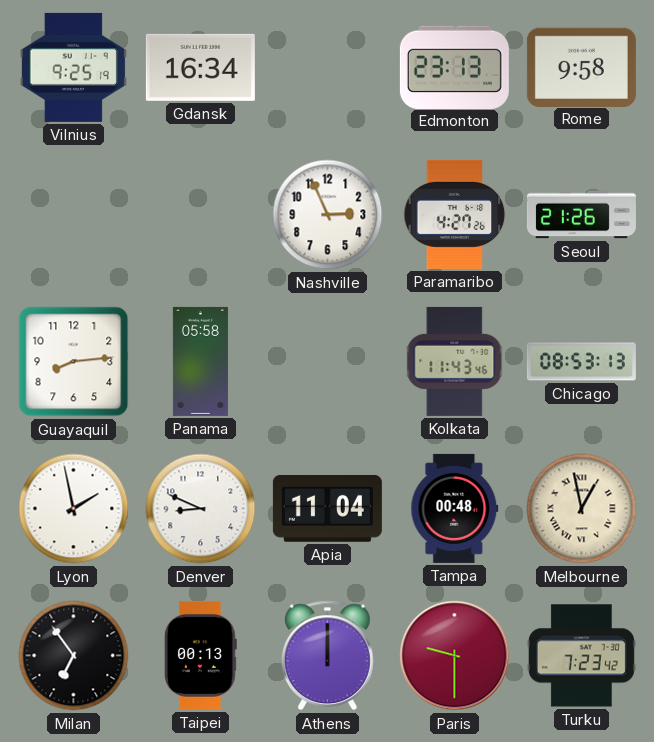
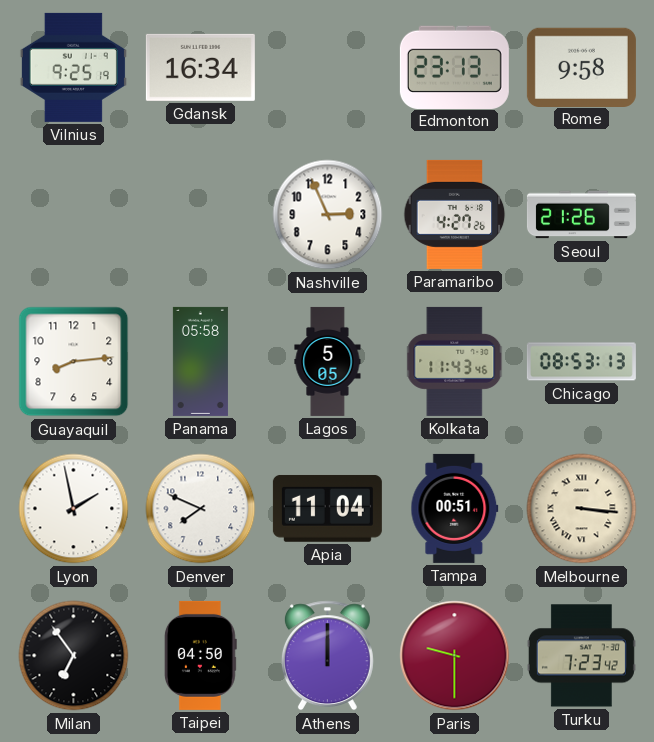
Lagos: none -> 5:05
Denver: 8:49 -> 7:49
Tampa: 00:48 -> 00:51
Melbourne: 12:58 -> 3:16
Taipei: 00:13 -> 04:50
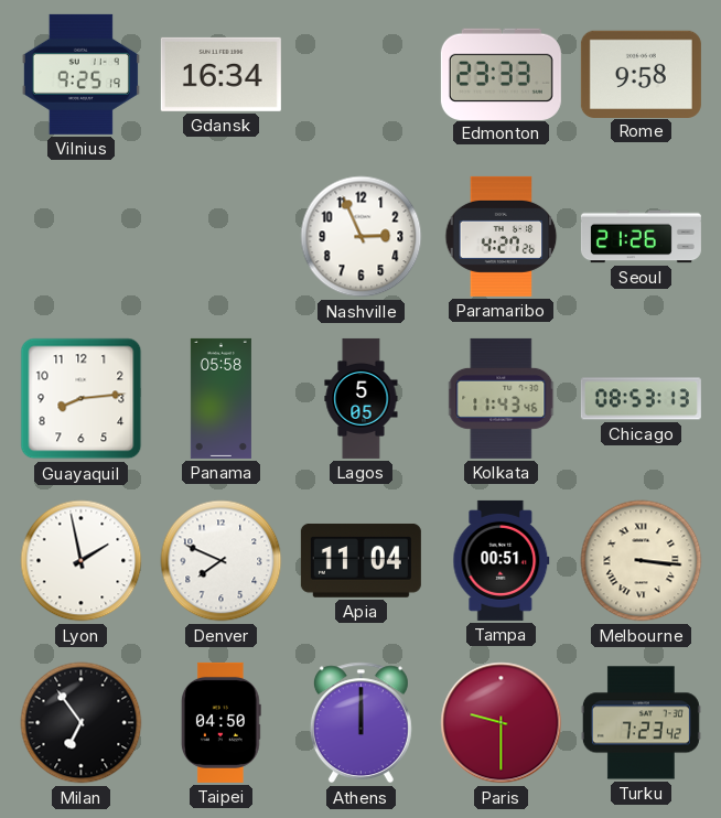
Edmonton: 23:13 -> 23:33
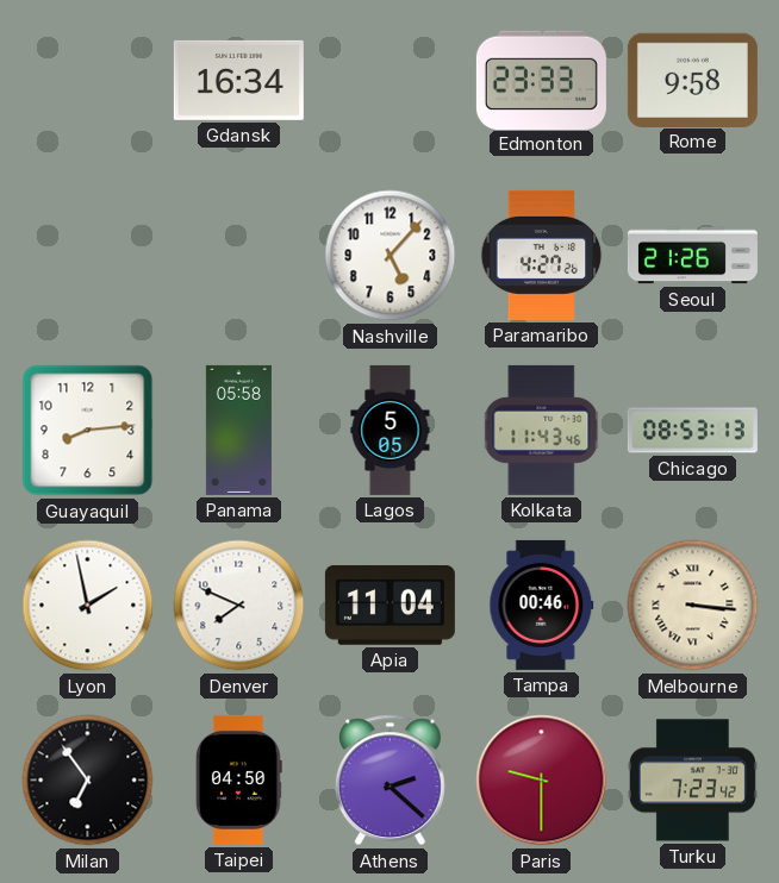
Vilnius: 9:25 -> none
Nashville: 2:56 -> 5:07
Tampa: 00:51 -> 00:46
Athens: 12:00 -> 2:22
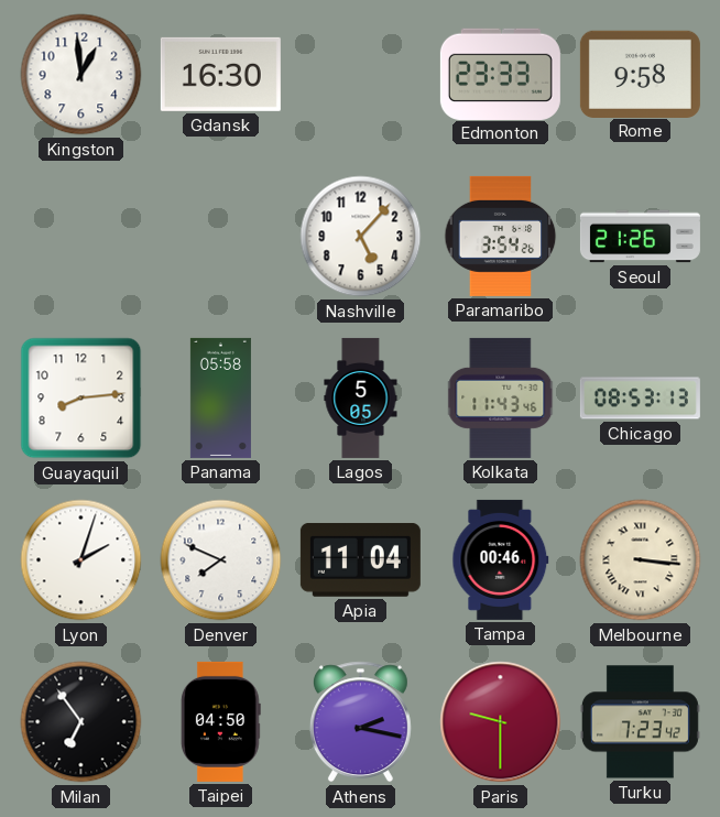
Kingston: none -> 12:59
Gdansk: 16:34 -> 16:30
Paramaribo: 4:27 -> 3:54
Lyon: 1:58 -> 2:03
Athens: 2:22 -> 2:17
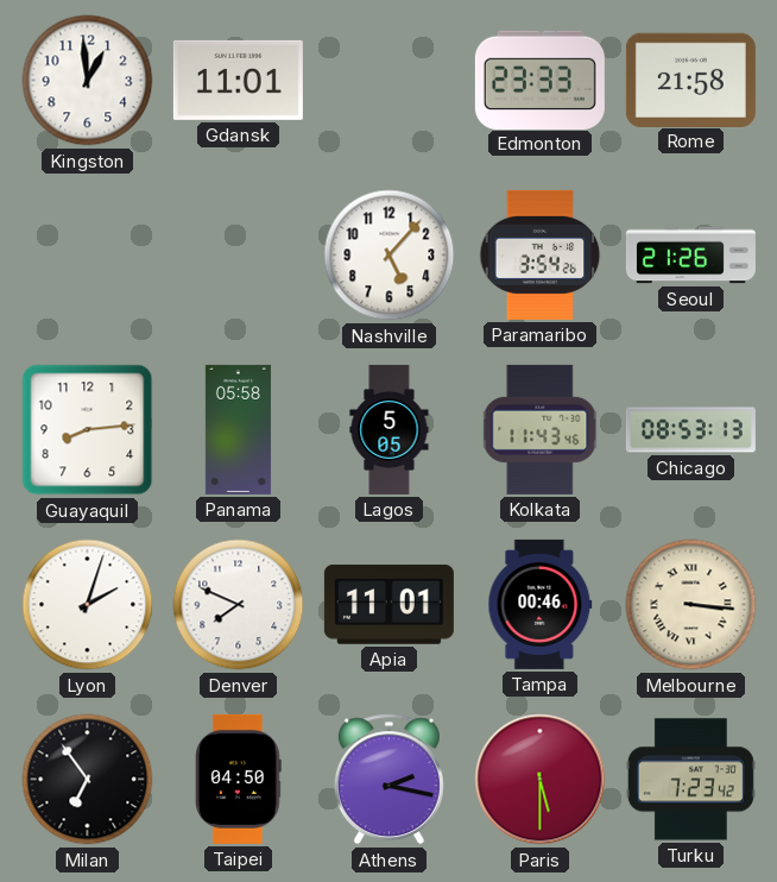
Gdansk: 16:30 -> 11:01
Rome: 9:58 -> 21:58
Apia: 11:04 -> 11:01
Paris: 9:30 -> 5:30
